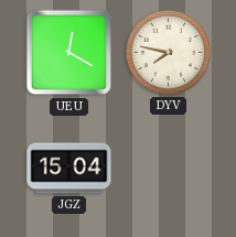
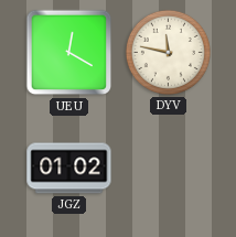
DYV: 7:47 -> 11:47
JGZ: 15:04 -> 01:02
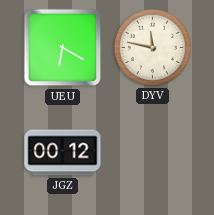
UEU: 12:20 -> 6:20
JGZ: 01:02 -> 00:12
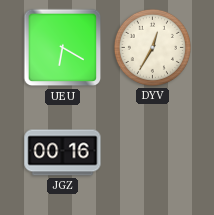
DYV: 11:47 -> 12:35
JGZ: 00:12 -> 00:16
